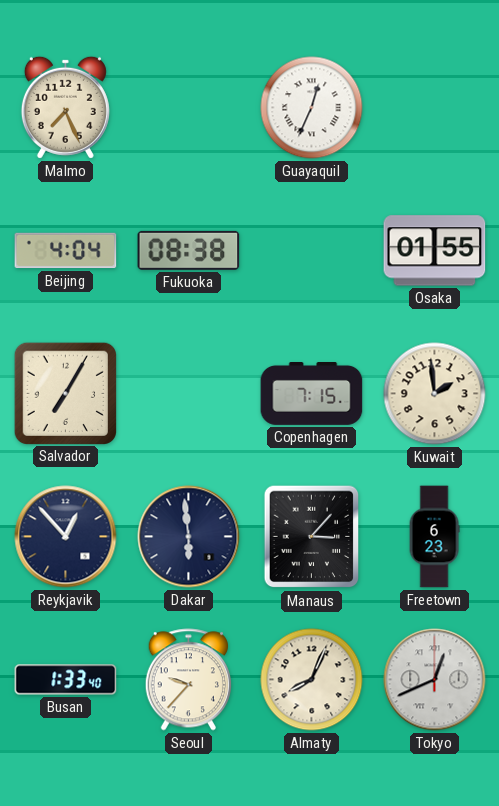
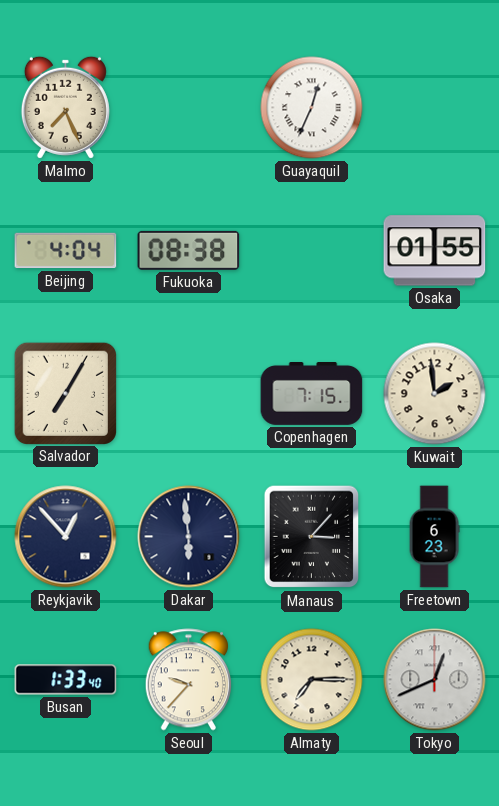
Almaty: 8:04 -> 7:15
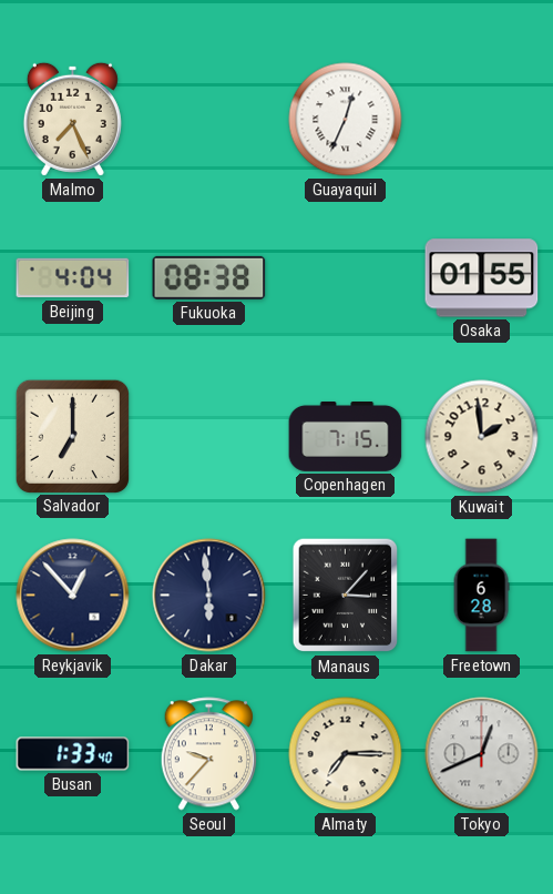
Salvador: 7:05 -> 7:00
Freetown: 6:23 -> 6:28
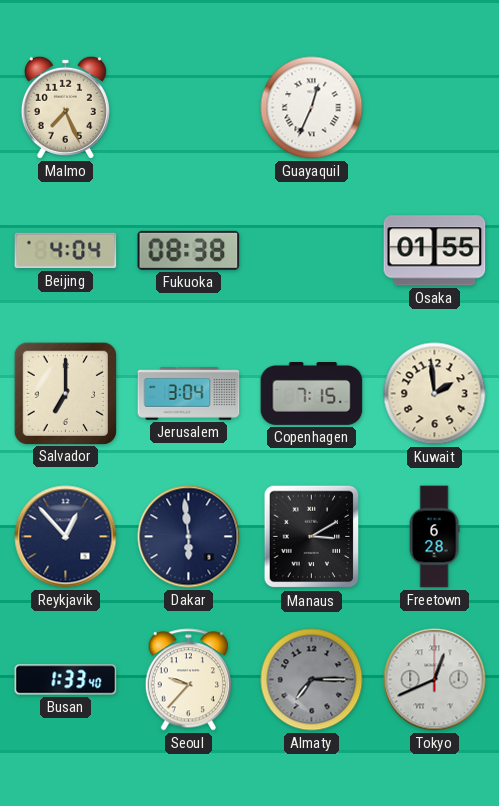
Jerusalem: none -> 3:04
Manaus: 3:07 -> 3:10
Almaty dial: cream -> grey
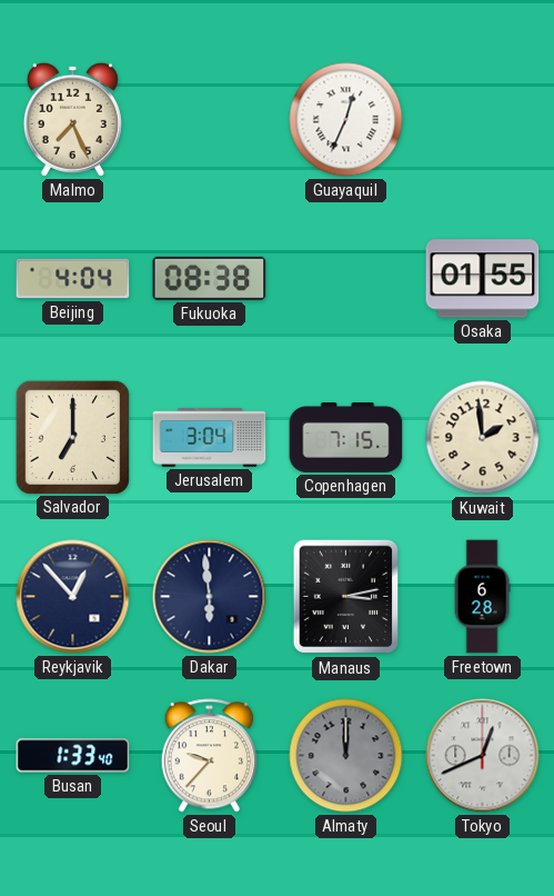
Manaus: 3:10 -> 3:13
Almaty: 7:15 -> 12:00
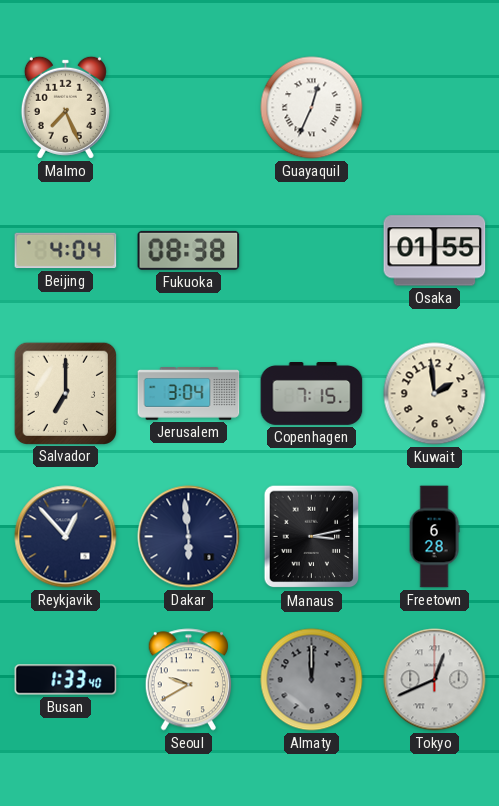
Seoul: 9:37 -> 9:40
